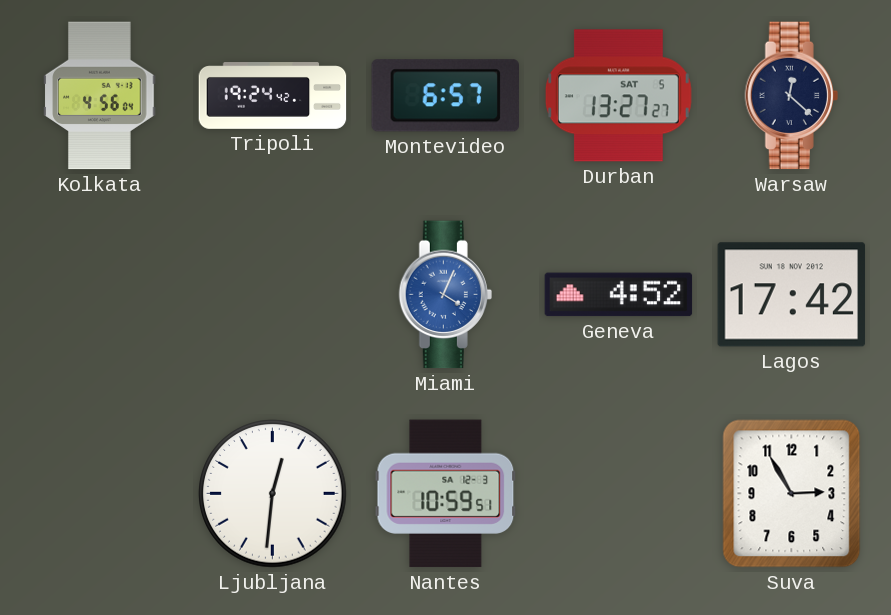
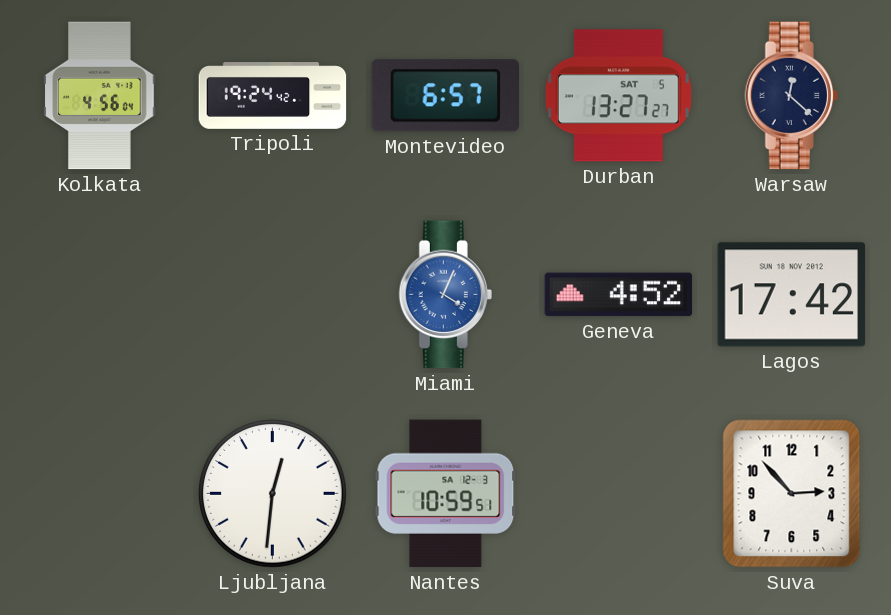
Suva: 2:55 -> 2:53
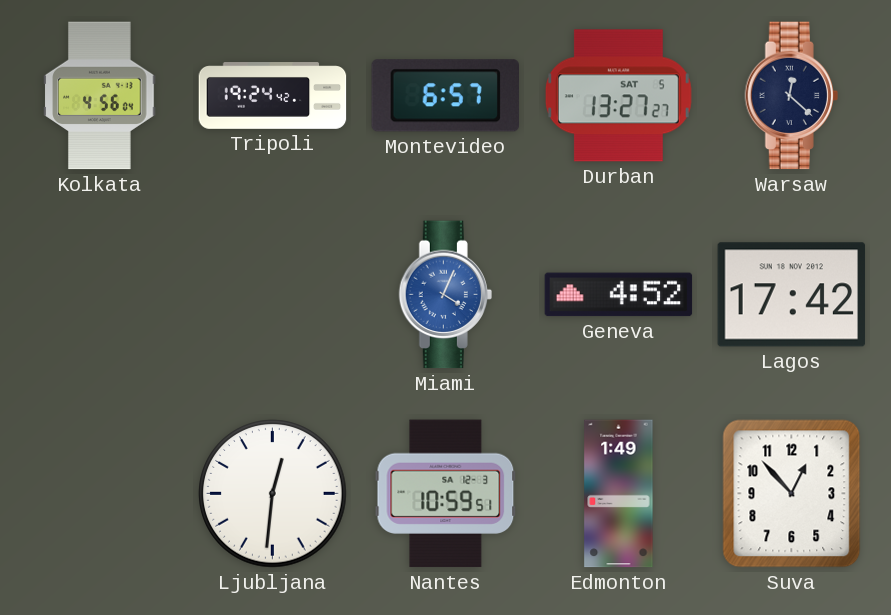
Edmonton: none -> 1:49
Suva: 2:53 -> 12:53
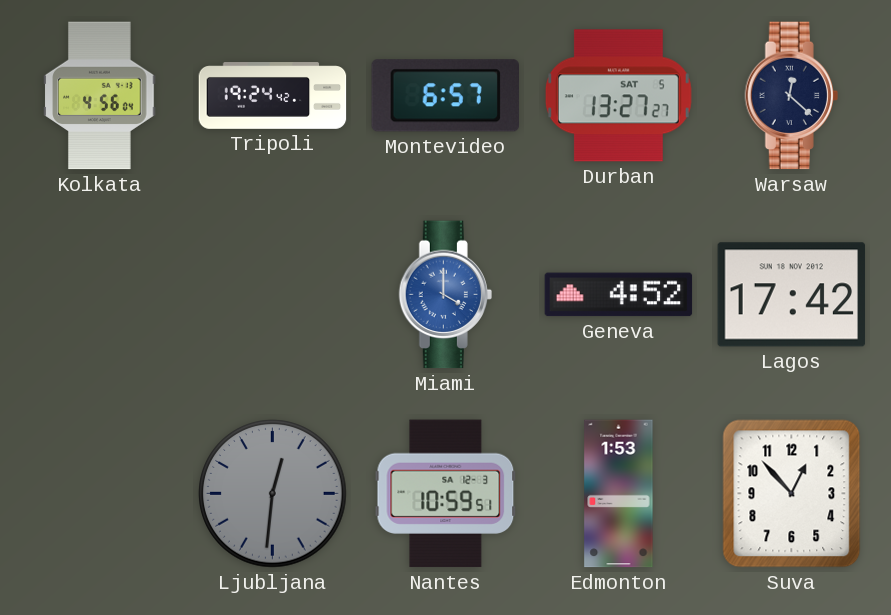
Miami: 4:04 -> 4:00
Ljubljana dial: white -> grey
Edmonton: 1:49 -> 1:53
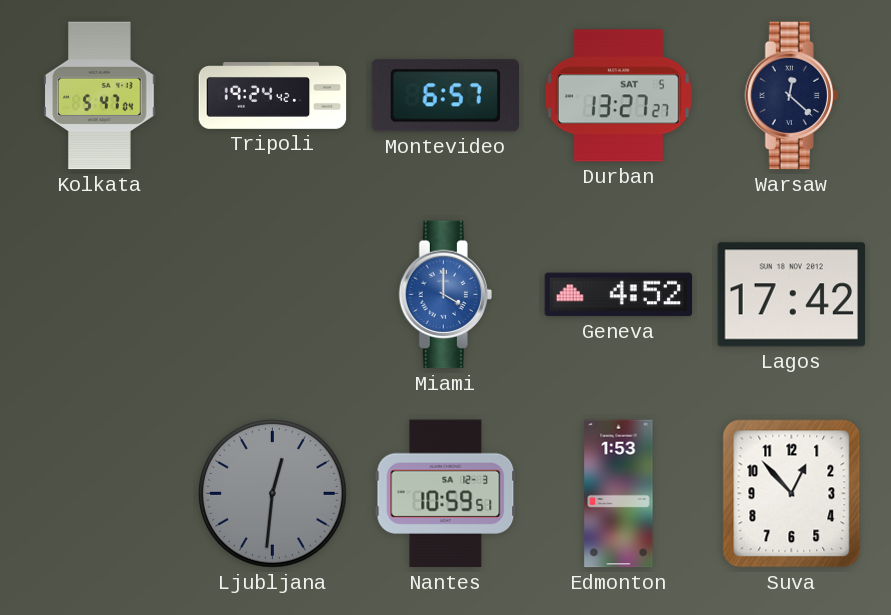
Kolkata: 4:56 -> 5:47
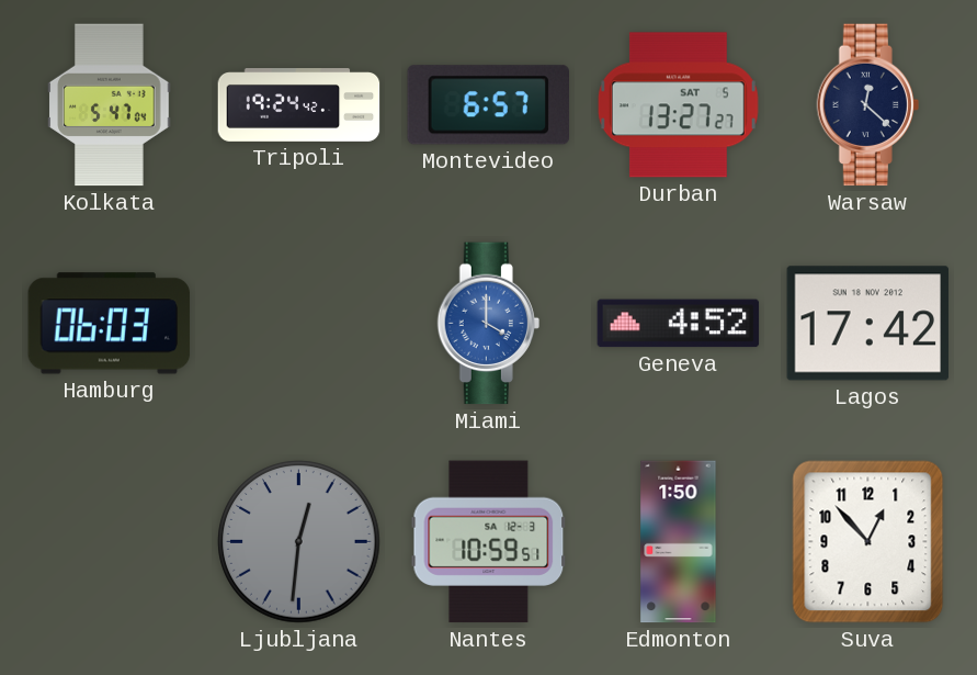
Hamburg: none -> 06:03
Edmonton: 1:53 -> 1:50
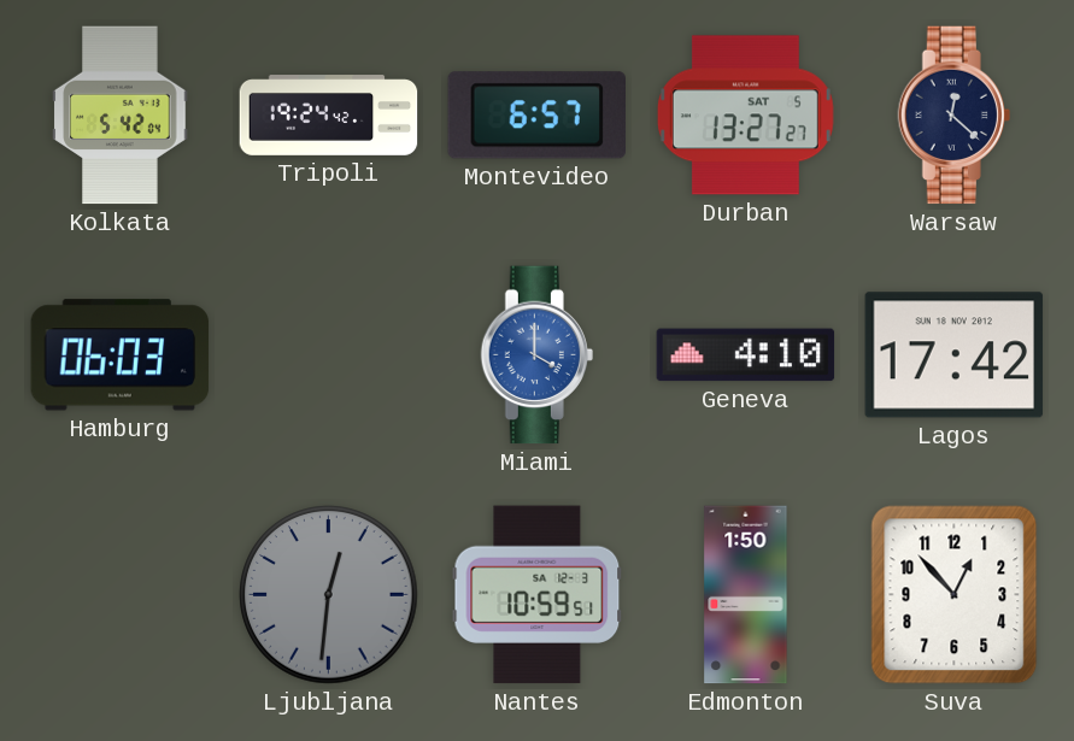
Kolkata: 5:47 -> 5:42
Geneva: 4:52 -> 4:10
